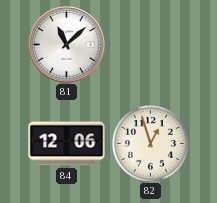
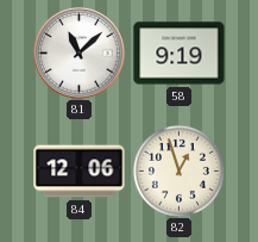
58: none -> 9:19
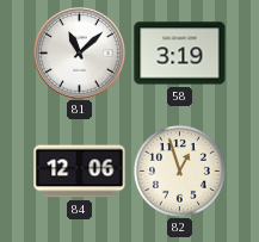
58: 9:19 -> 3:19
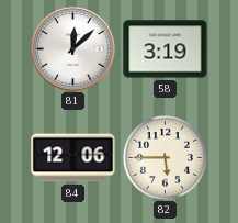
81: 11:08 -> 12:08
82: 12:57 -> 5:45
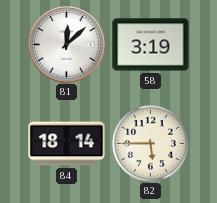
84: 12:06 -> 18:14
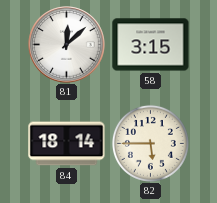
58: 3:19 -> 3:15
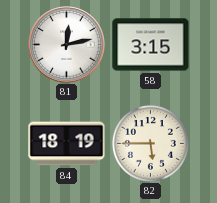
81: 12:08 -> 12:13
84: 18:14 -> 18:19
